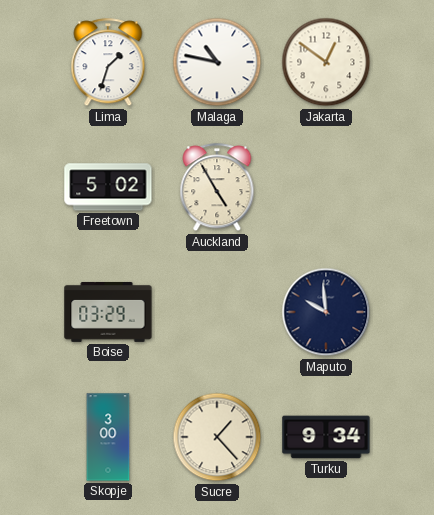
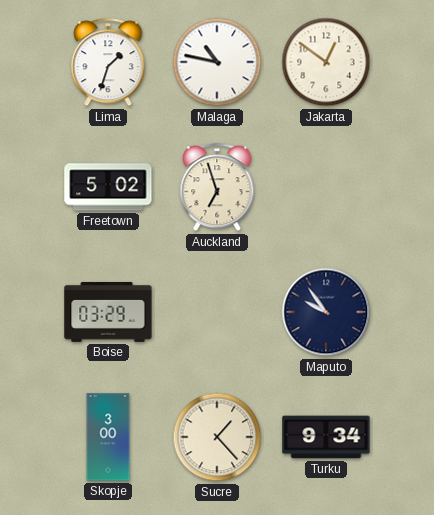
Auckland: 4:55 -> 6:57
Maputo: 9:59 -> 9:54
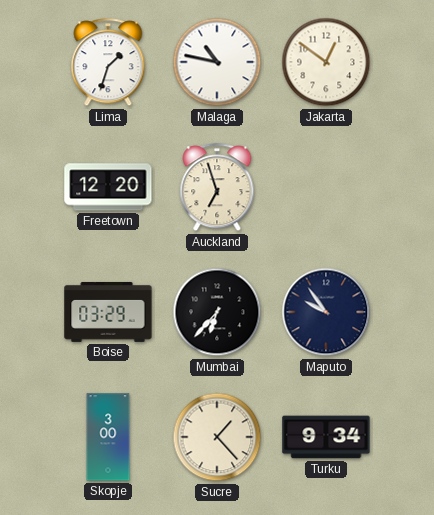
Freetown: 5:02 -> 12:20
Mumbai: none -> 6:37
